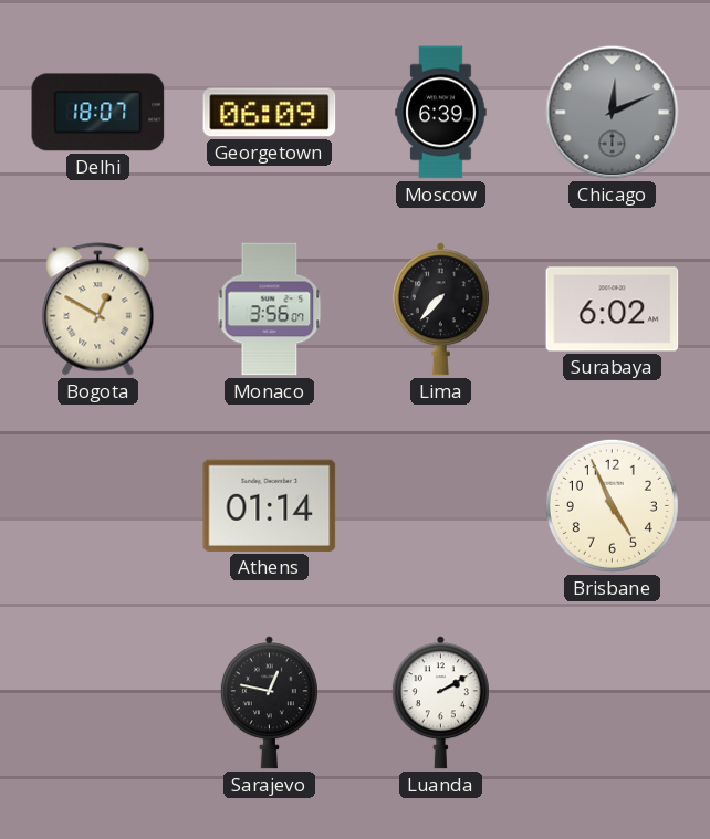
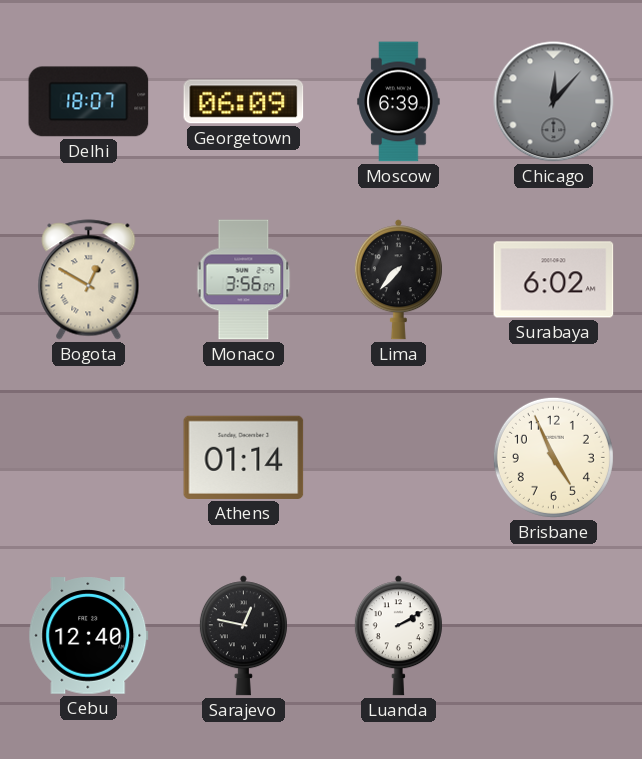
Chicago: 12:11 -> 12:07
Cebu: none -> 12:40
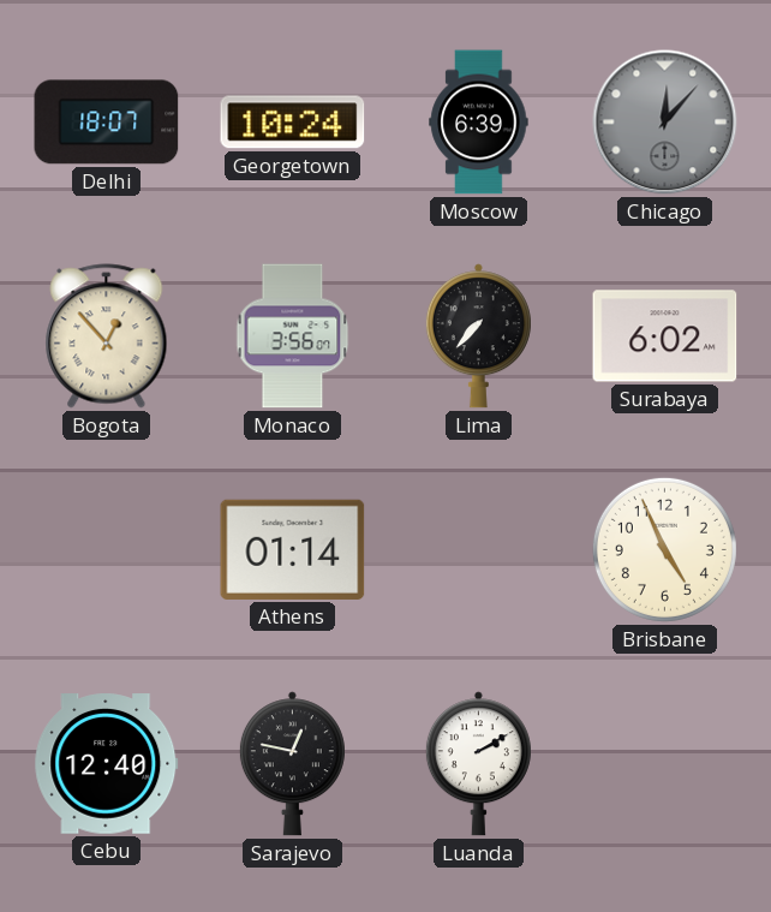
Georgetown: 06:09 -> 10:24
Bogota: 12:50 -> 12:53
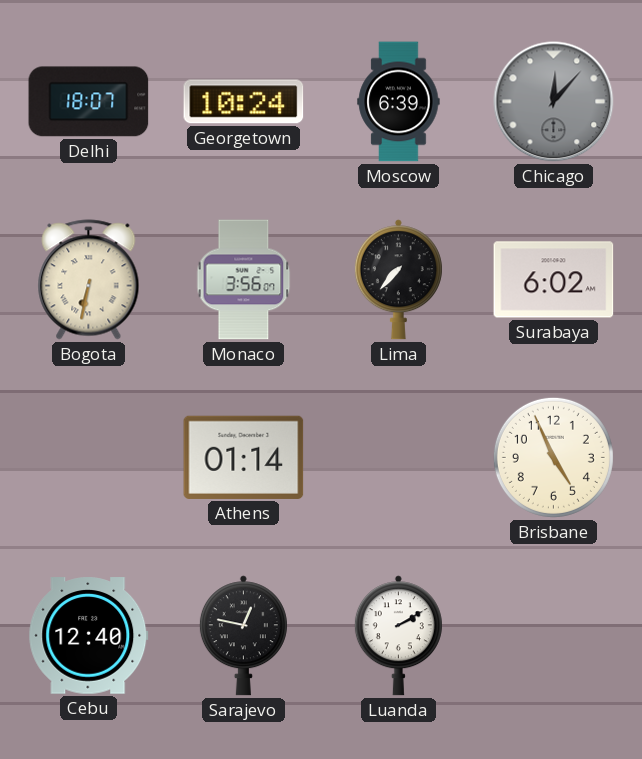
Bogota: 12:53 -> 6:32
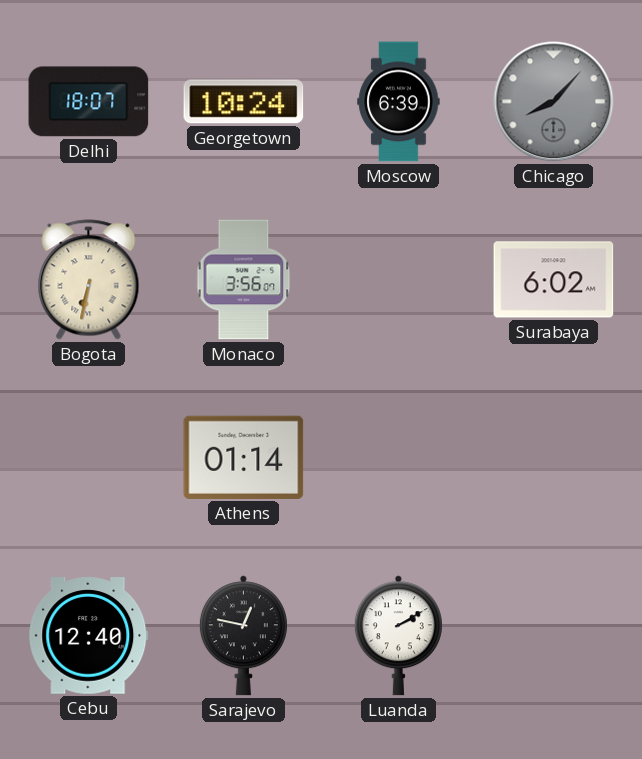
Chicago: 12:07 -> 8:07
Lima: 7:37 -> none
Brisbane: 4:56 -> none
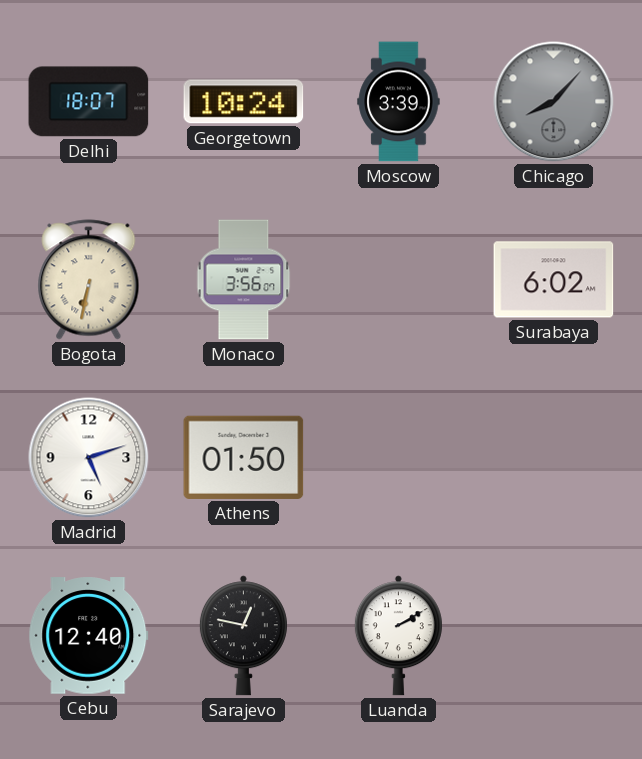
Moscow: 6:39 -> 3:39
Madrid: none -> 5:12
Athens: 01:14 -> 01:50
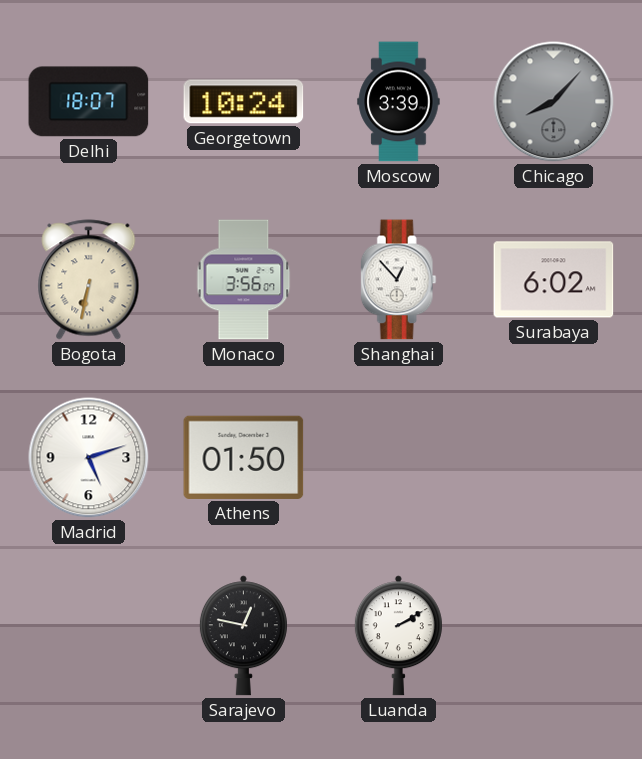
Shanghai: none -> 12:53
Cebu: 12:40 -> none
